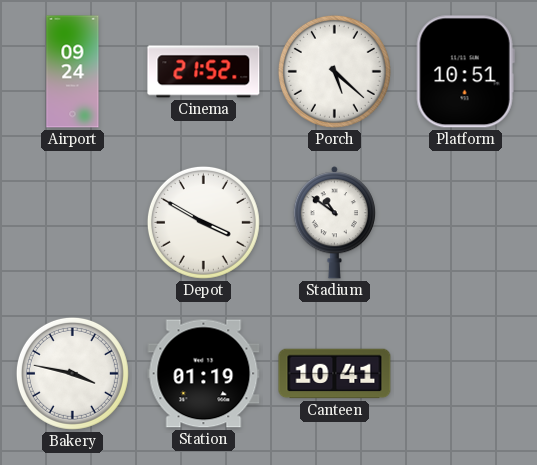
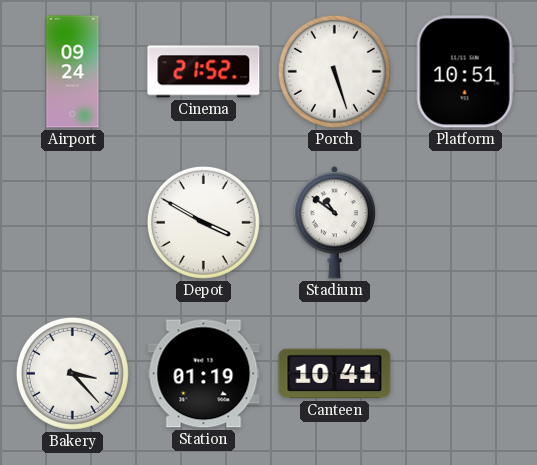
Porch: 5:22 -> 5:27
Bakery: 3:47 -> 3:23
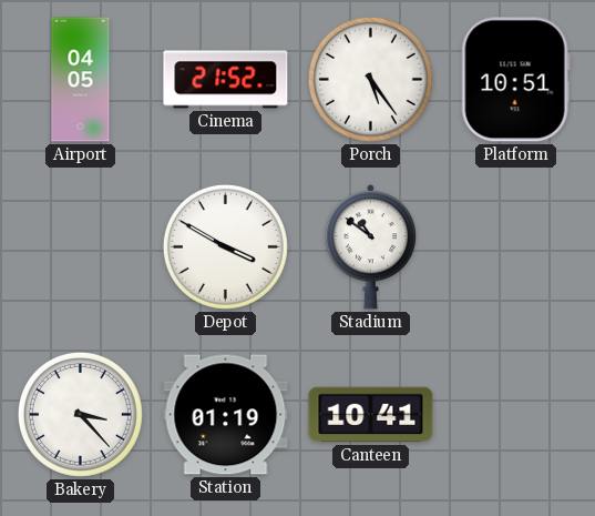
Airport: 09:24 -> 04:05
Porch: 5:27 -> 5:24
